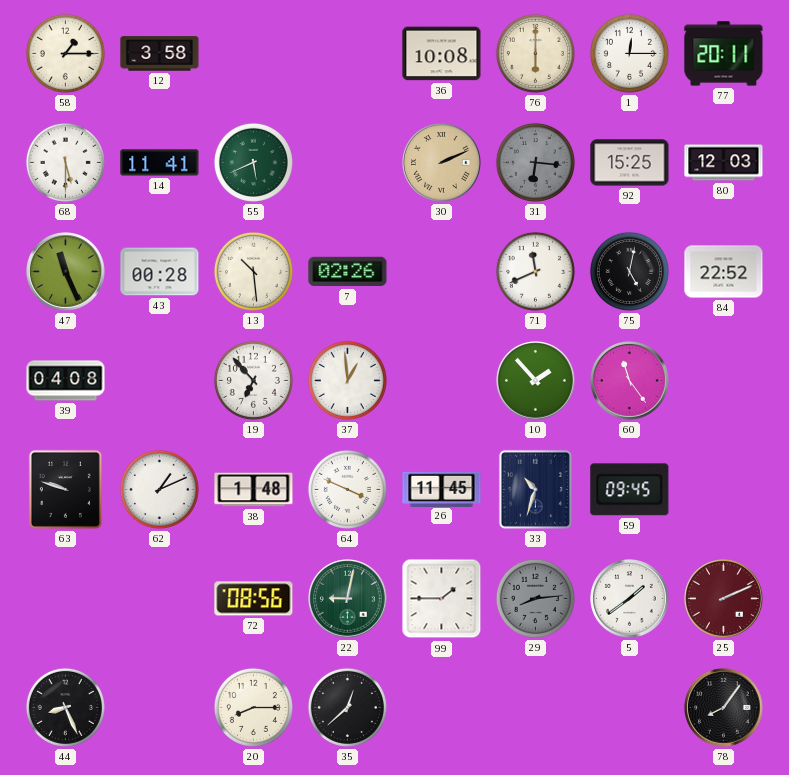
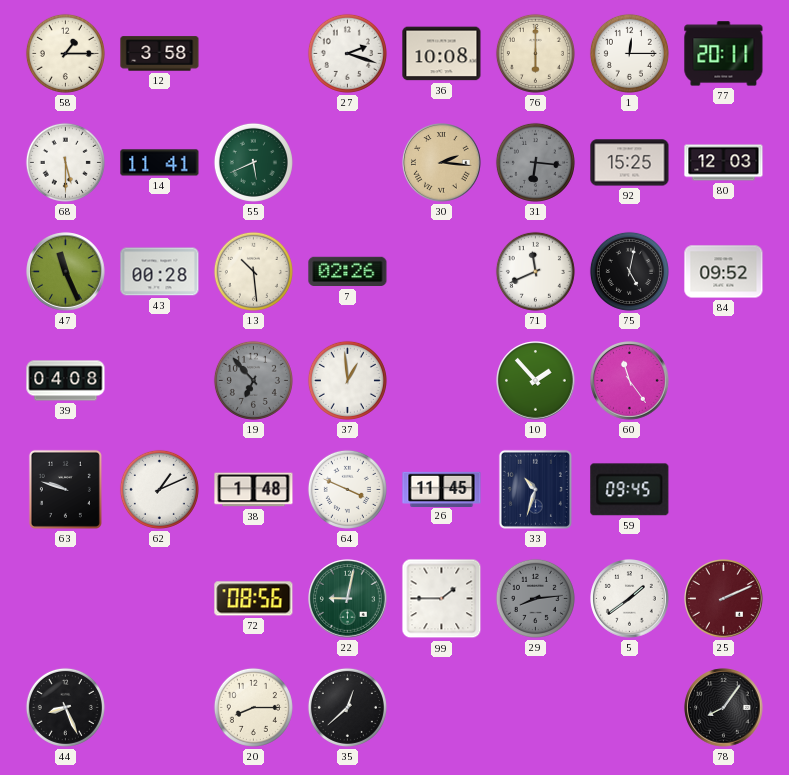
27: none -> 2:18
30: 2:11 -> 2:16
84: 22:52 -> 09:52
19 dial: white -> grey
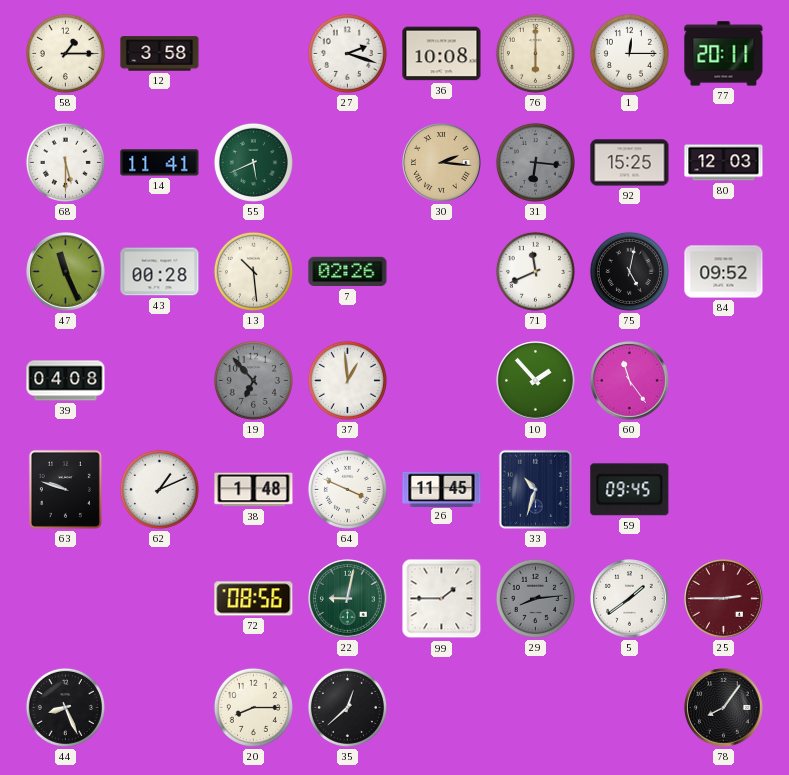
25: 2:11 -> 2:45
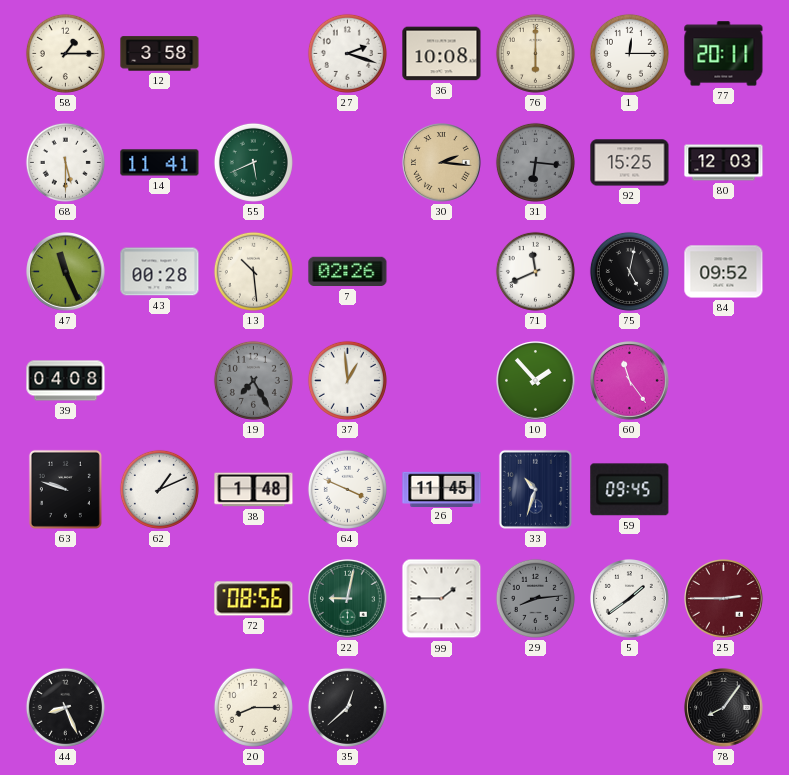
19: 6:53 -> 7:25
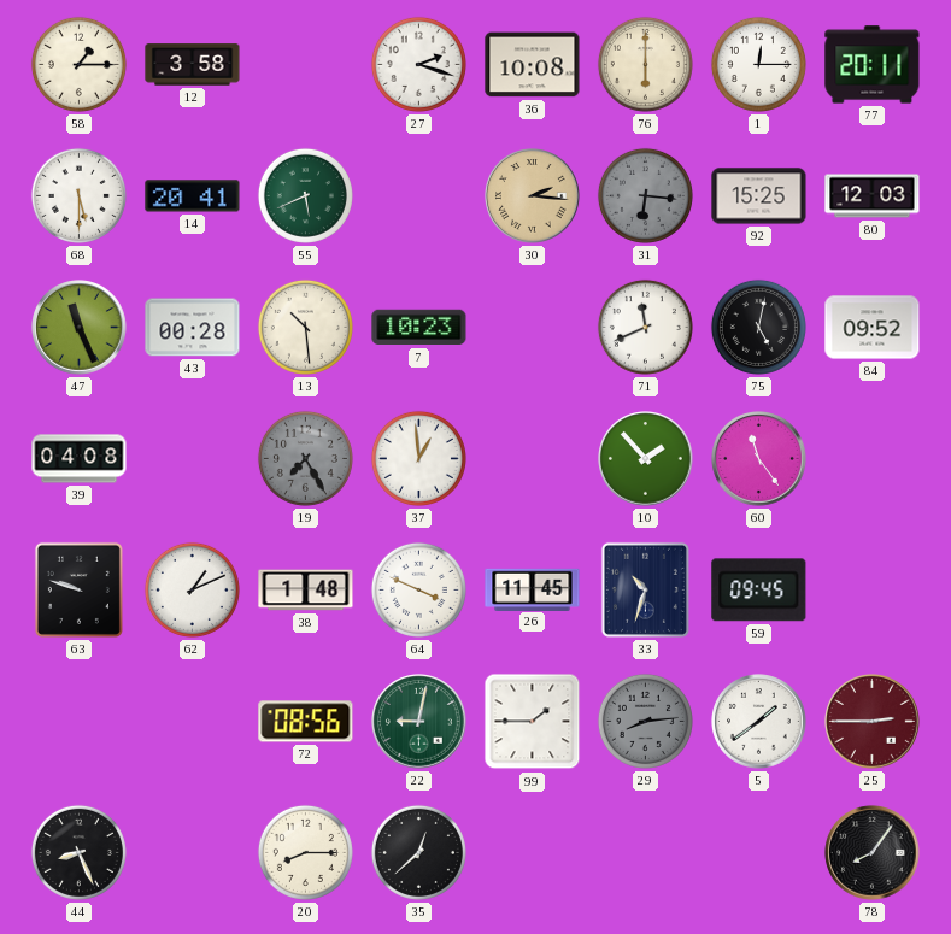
14: 11:41 -> 20:41
7: 02:26 -> 10:23
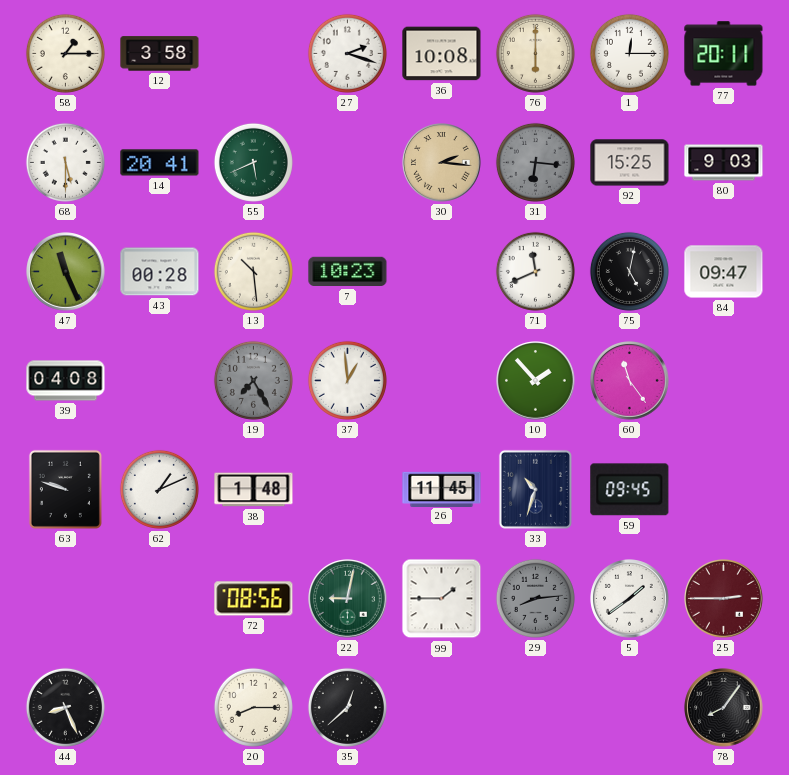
80: 12:03 -> 9:03
84: 09:52 -> 09:47
64: 3:49 -> none
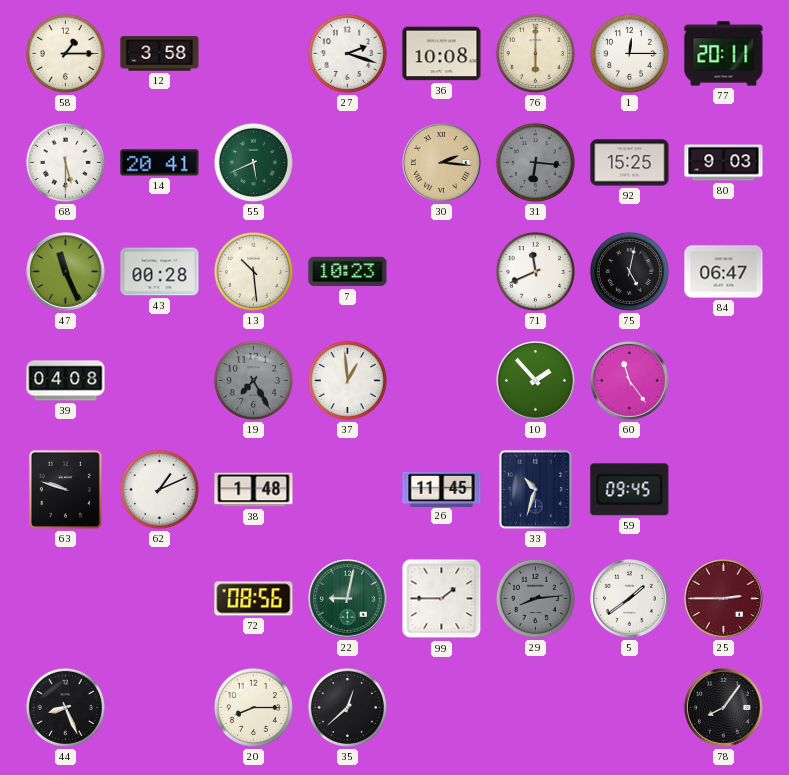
84: 09:47 -> 06:47
